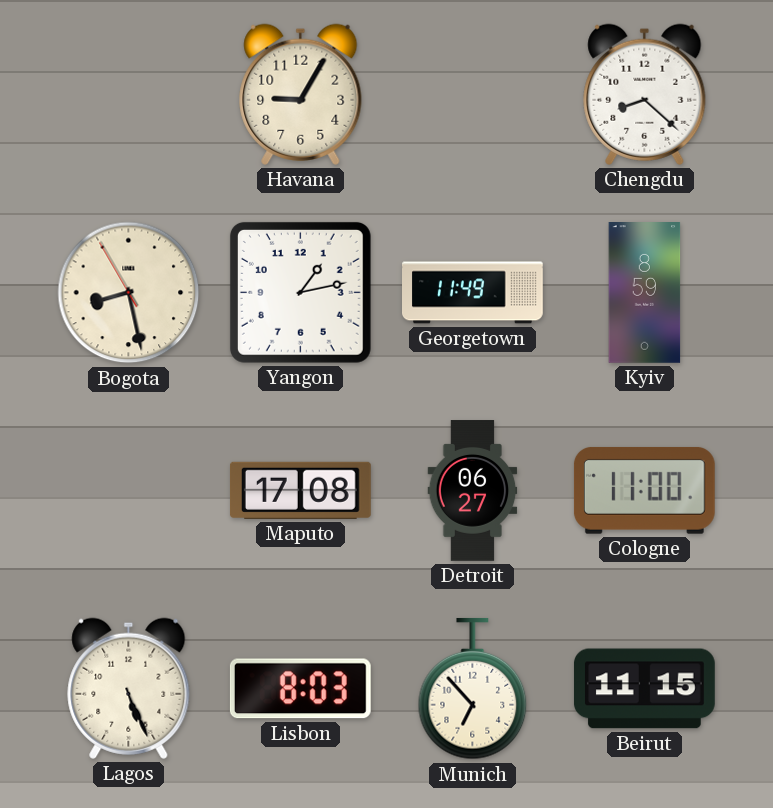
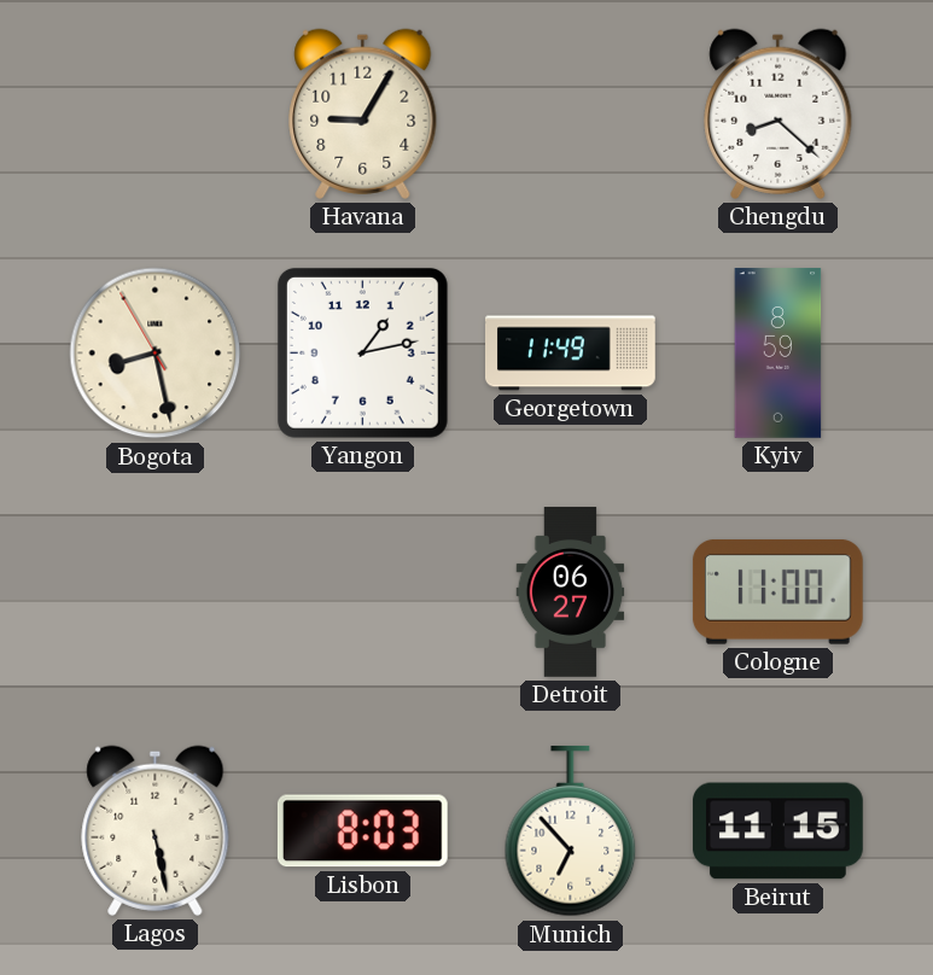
Maputo: 17:08 -> none
Lagos: 5:26 -> 5:28
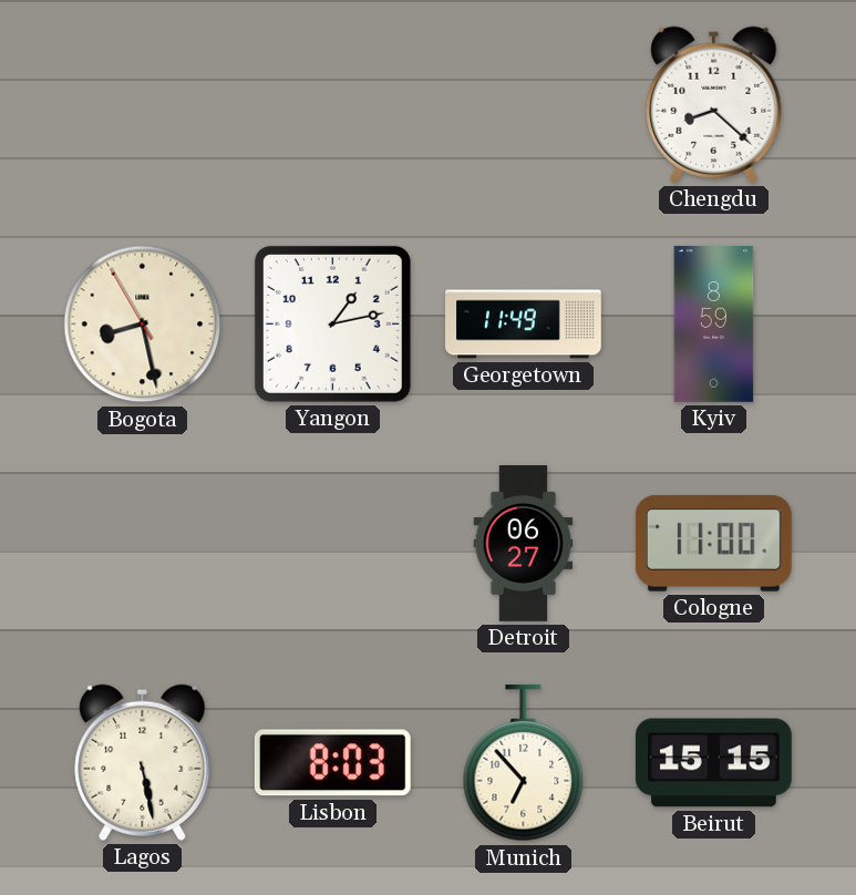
Havana: 9:05 -> none
Beirut: 11:15 -> 15:15
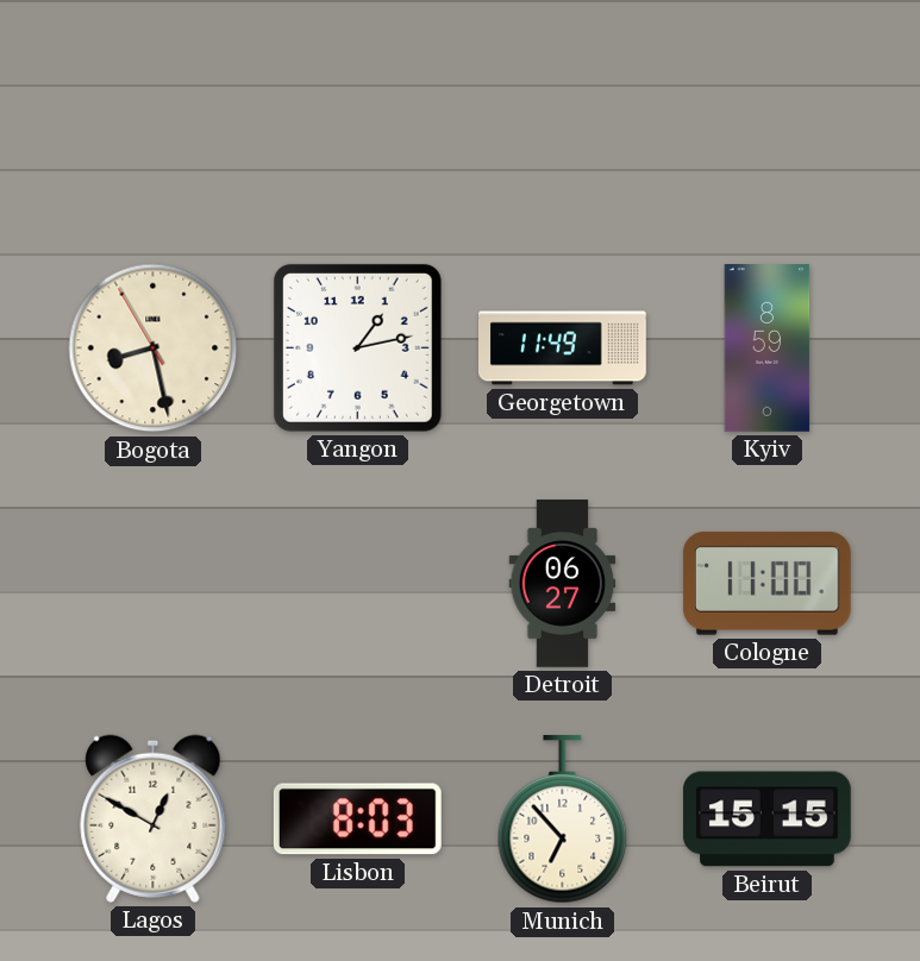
Chengdu: 8:22 -> none
Lagos: 5:28 -> 12:50
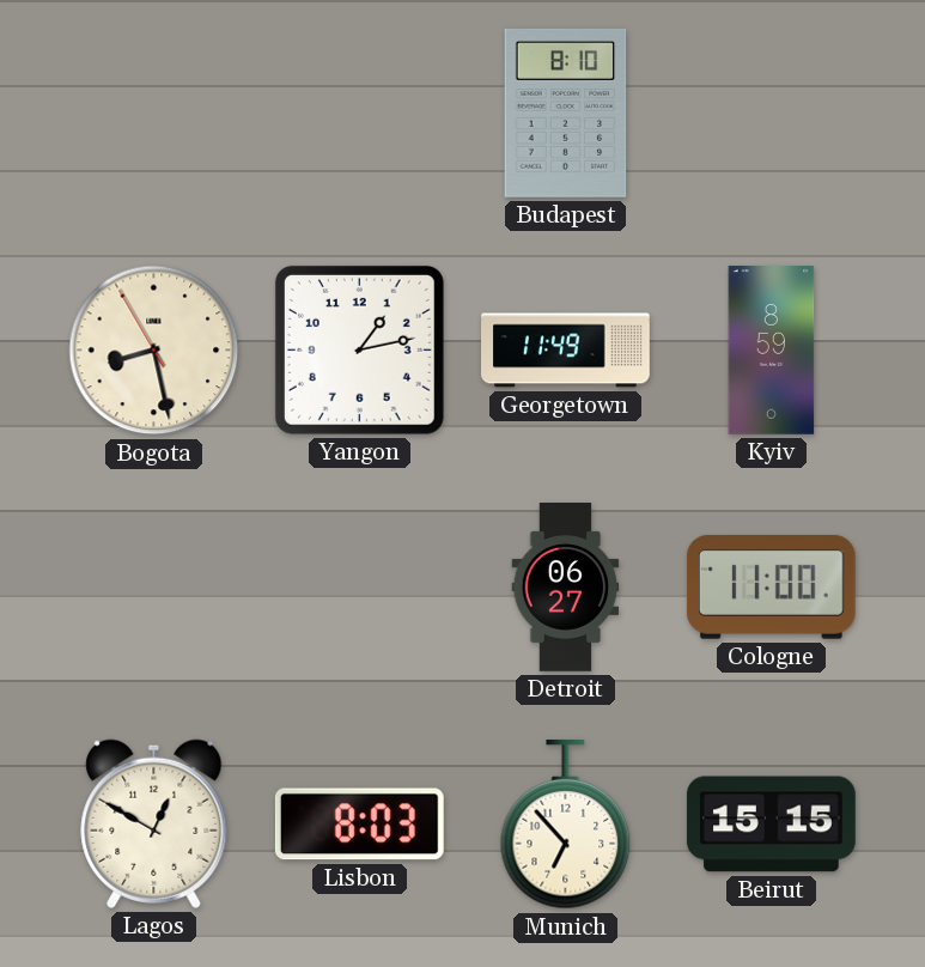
Budapest: none -> 8:10
